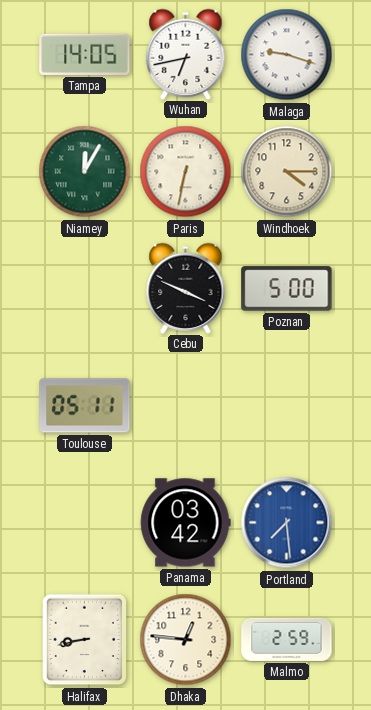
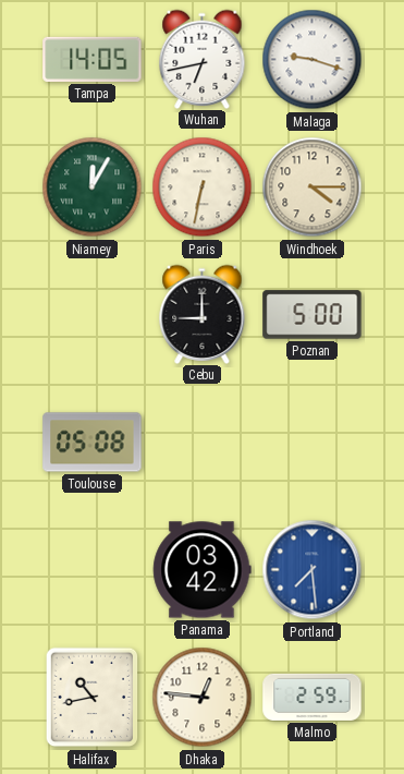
Cebu: 3:49 -> 9:00
Toulouse: 05:11 -> 05:08
Halifax: 8:43 -> 10:43
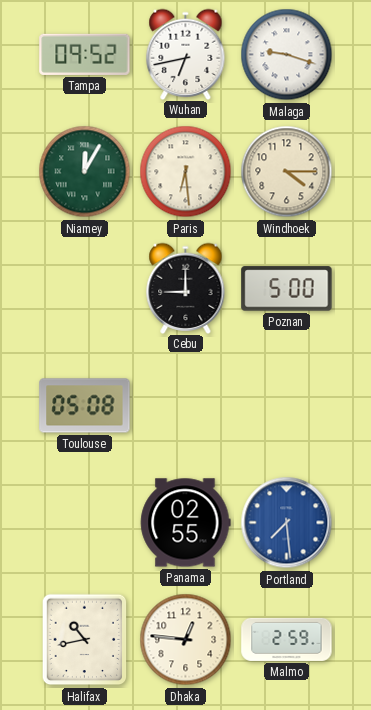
Tampa: 14:05 -> 09:52
Paris: 6:32 -> 6:29
Panama: 03:42 -> 02:55
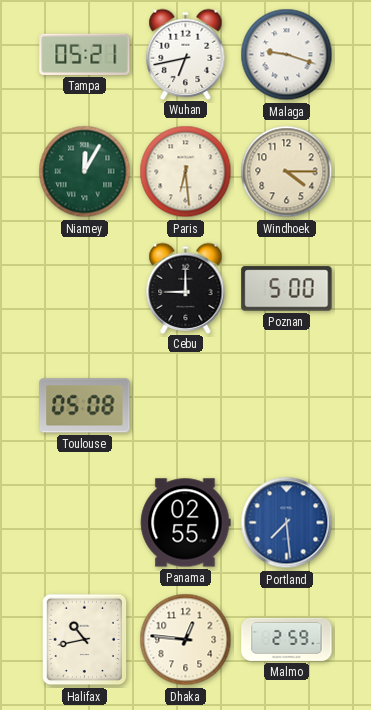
Tampa: 09:52 -> 05:21
